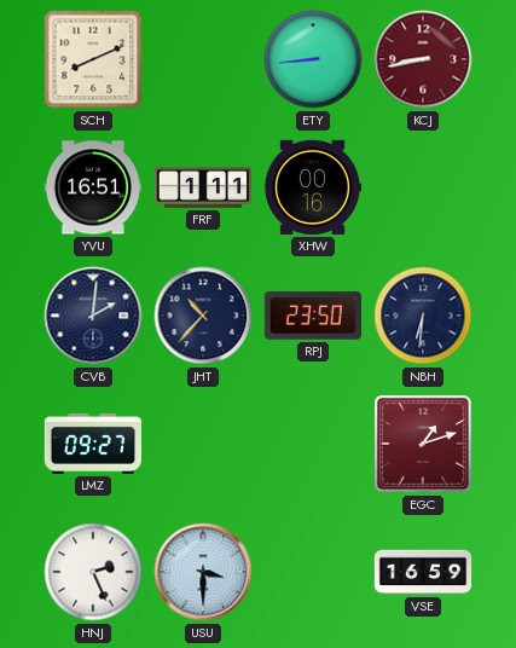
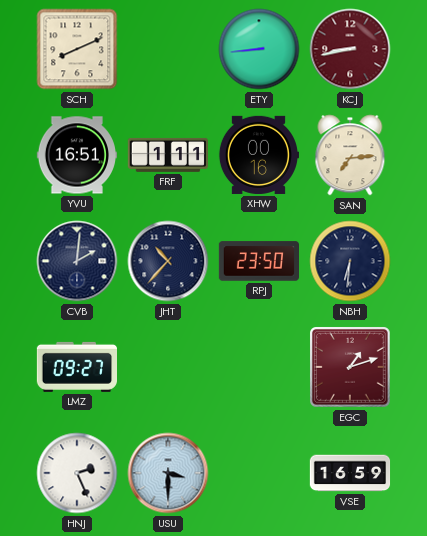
SAN: none -> 7:14
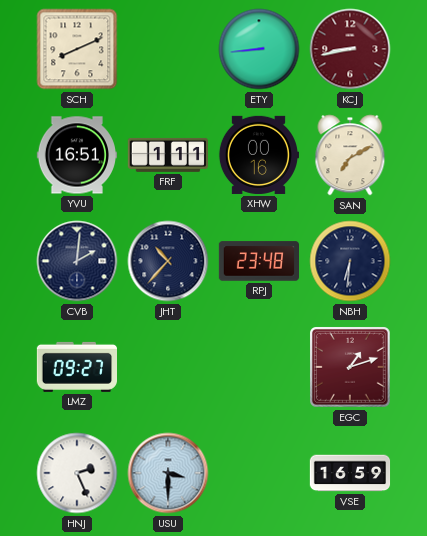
SAN: 7:14 -> 7:10
RPJ: 23:50 -> 23:48
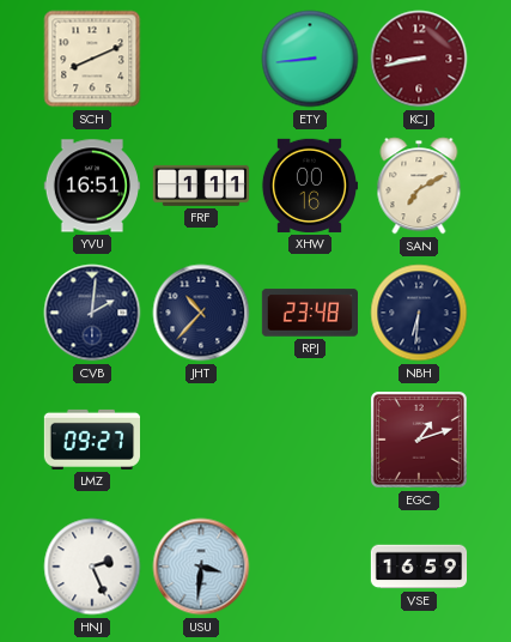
USU: 3:30 -> 3:31
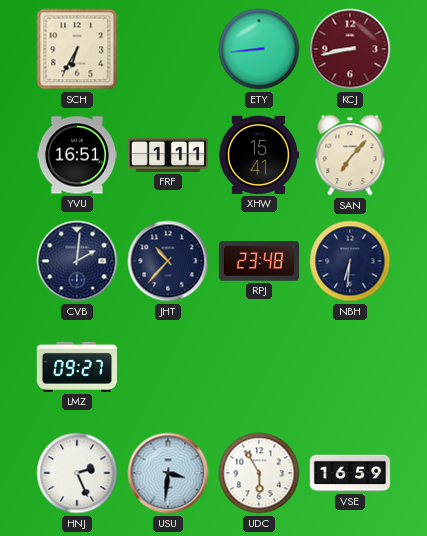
SCH: 8:11 -> 6:35
XHW: 00:16 -> 15:41
SAN: 7:10 -> 7:07
EGC: 1:12 -> none
UDC: none -> 5:55
